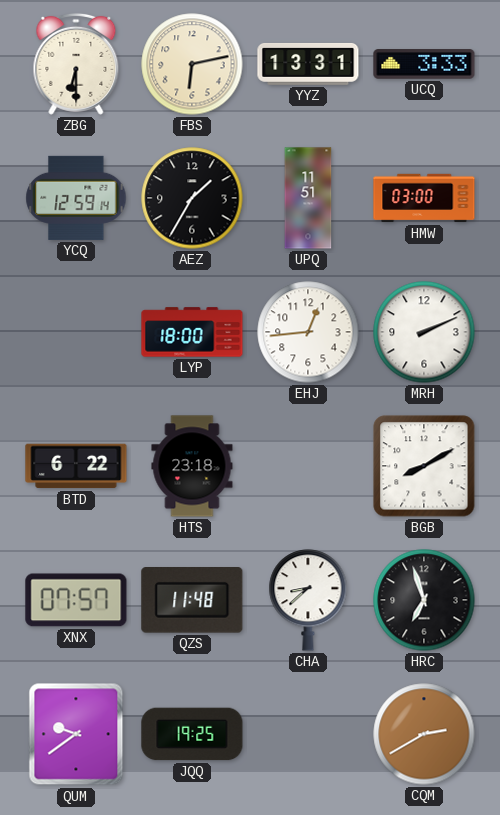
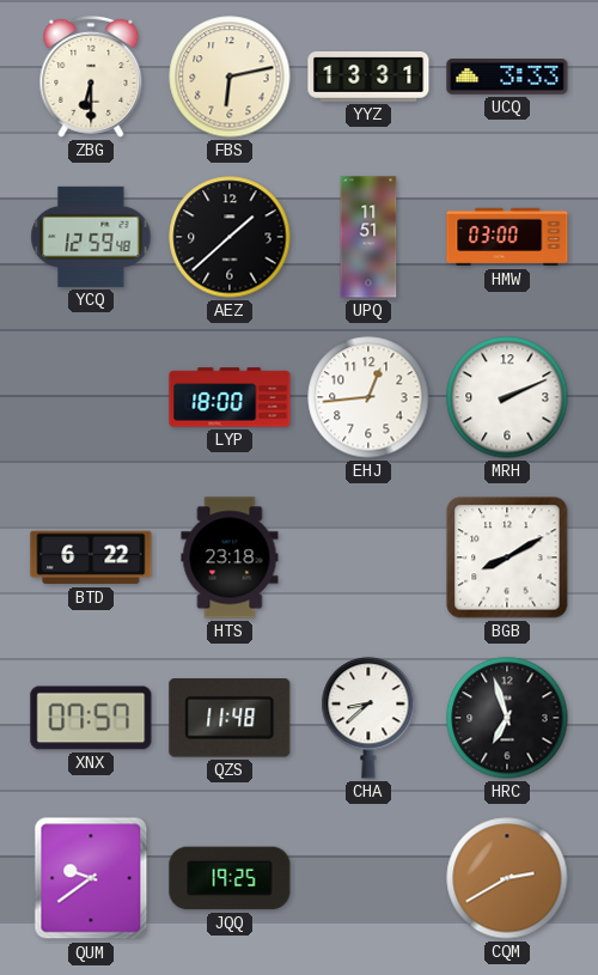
YCQ: 12:59:14 -> 12:59:48
AEZ: 1:35 -> 1:38
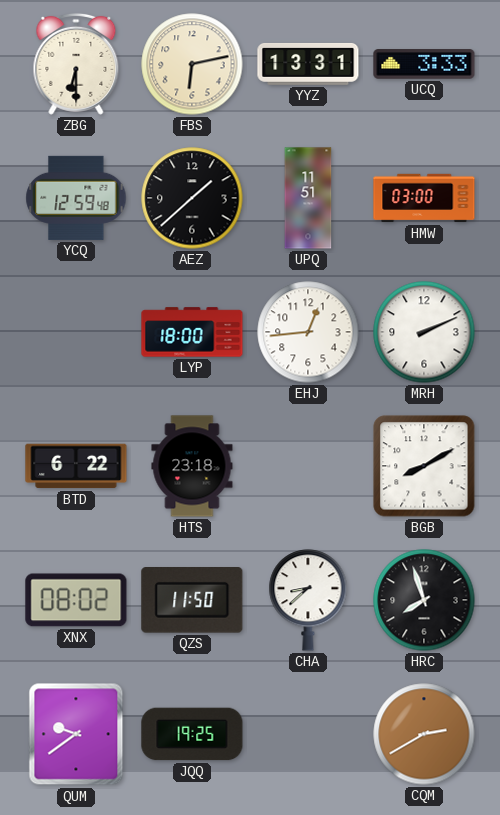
XNX: 07:57 -> 08:02
QZS: 11:48 -> 11:50
HRC: 6:57 -> 7:57
